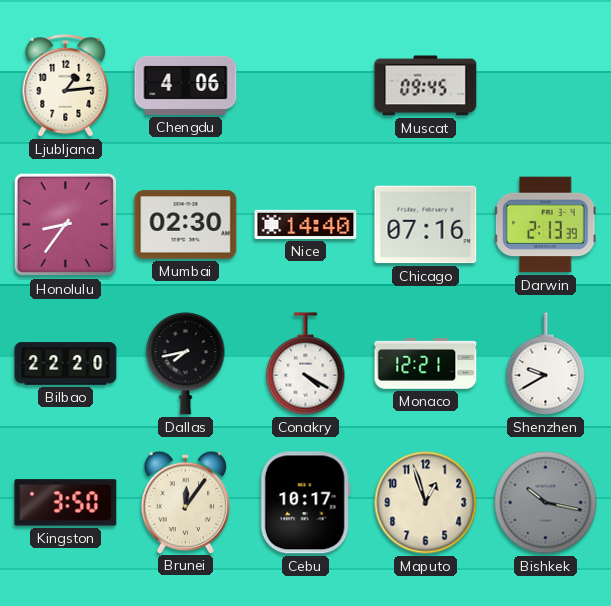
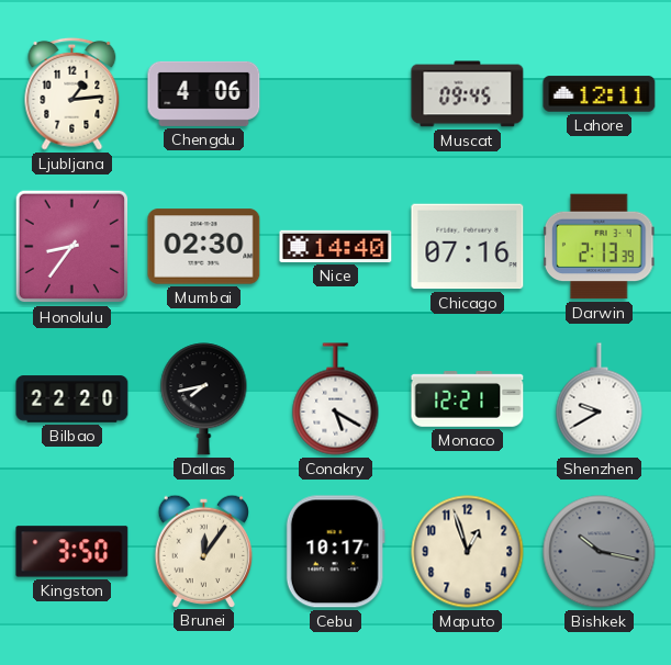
Lahore: none -> 12:11
Conakry: 4:20 -> 5:20
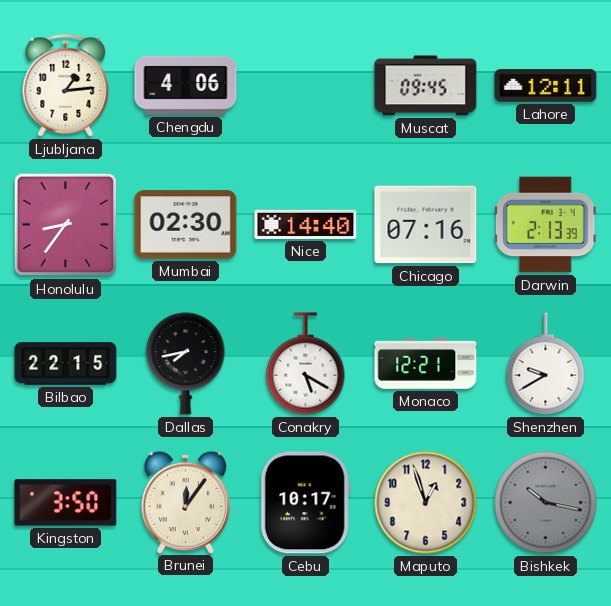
Bilbao: 22:20 -> 22:15
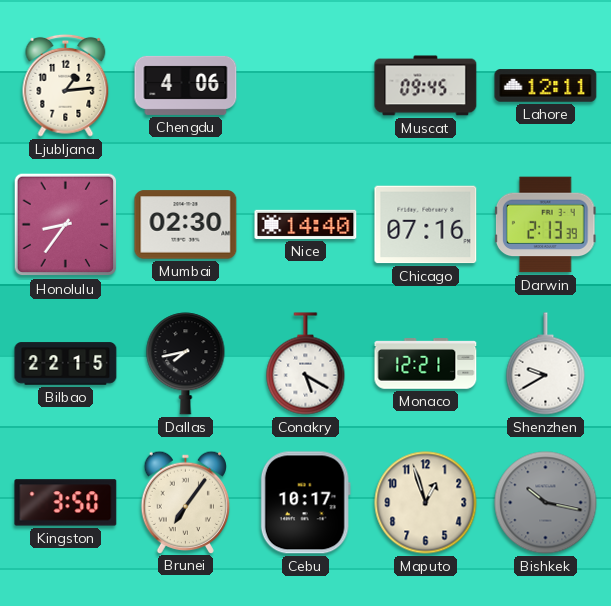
Brunei: 12:06 -> 7:06
